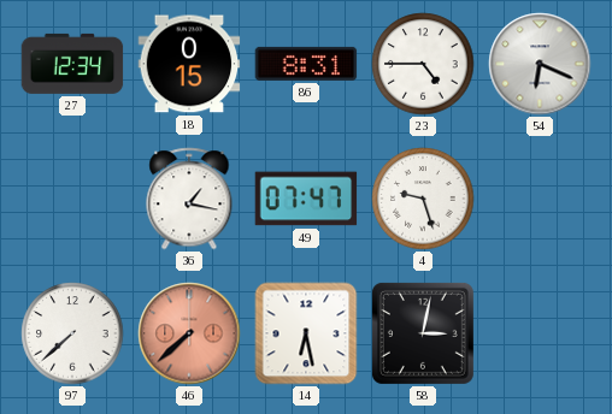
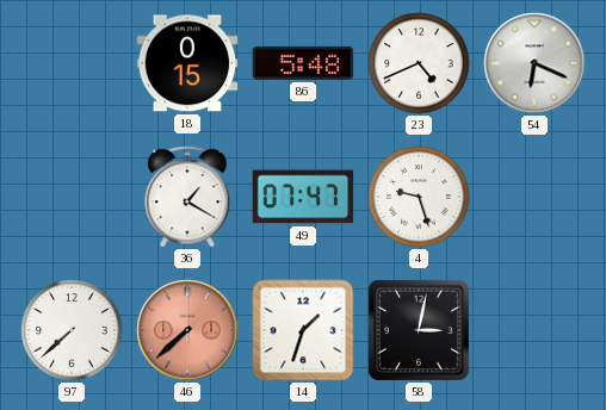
27: 12:34 -> none
86: 8:31 -> 5:48
23: 4:45 -> 4:41
36: 1:17 -> 1:20
14: 6:28 -> 1:33
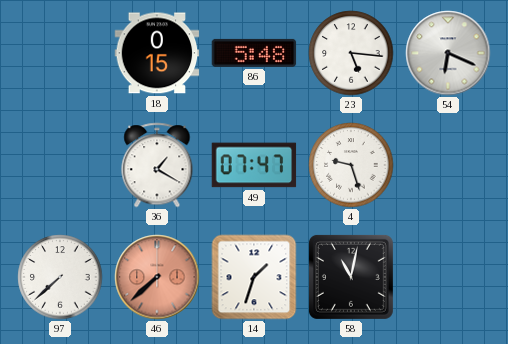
23: 4:41 -> 5:16
58: 3:02 -> 11:02
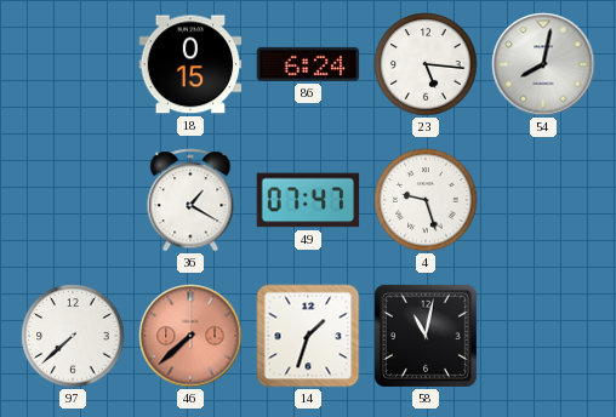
86: 5:48 -> 6:24
54: 6:19 -> 8:02
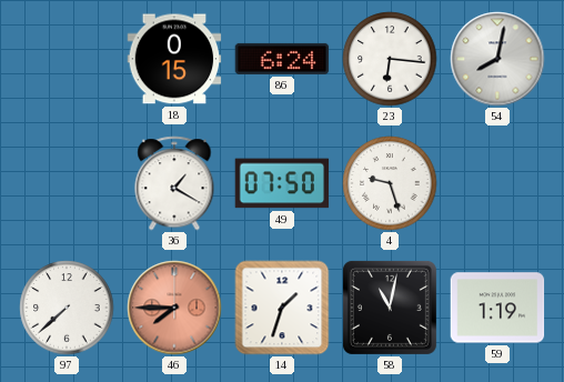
23: 5:16 -> 6:16
49: 07:47 -> 07:50
46: 7:38 -> 7:45
59: none -> 1:19
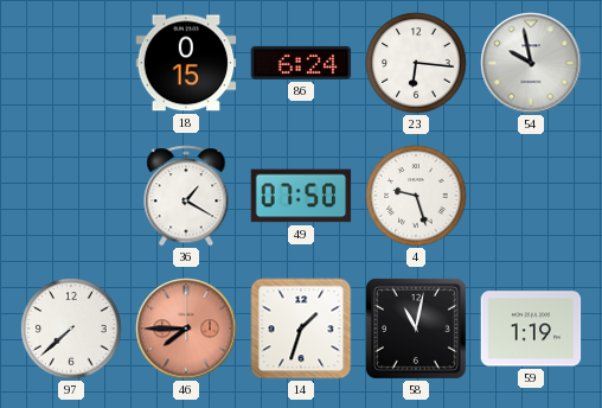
54: 8:02 -> 9:58
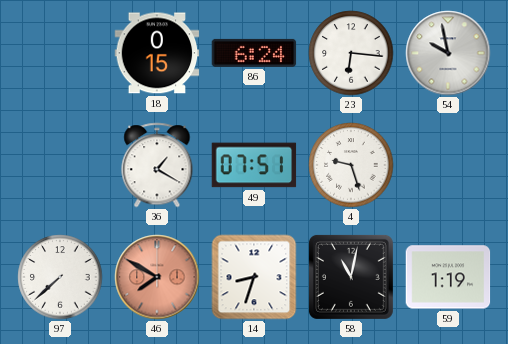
49: 07:50 -> 07:51
46: 7:45 -> 7:50
14: 1:33 -> 8:33
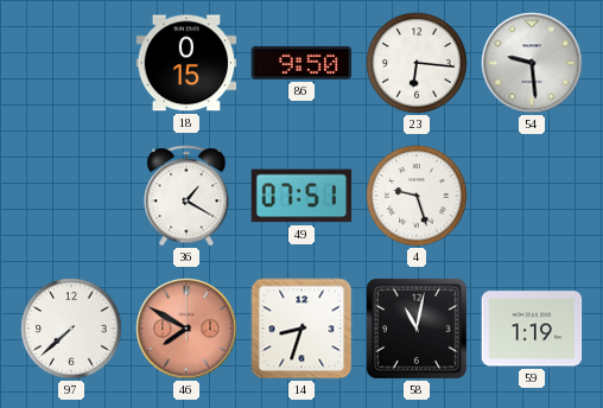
86: 6:24 -> 9:50
54: 9:58 -> 9:29
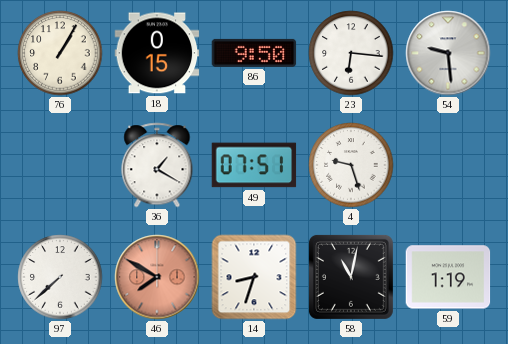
76: none -> 1:05
